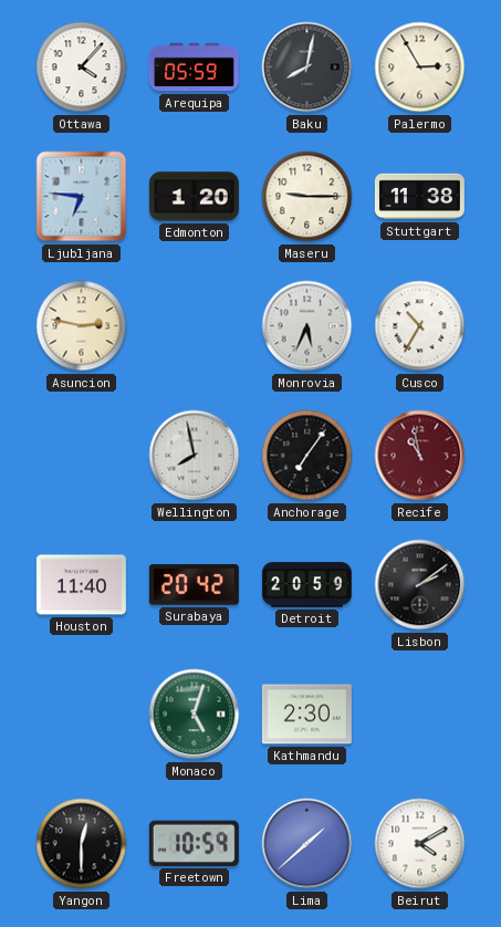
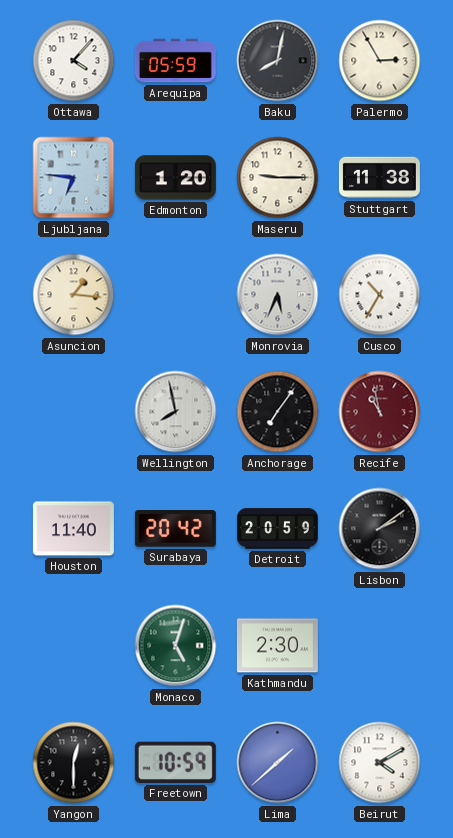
Asuncion: 2:47 -> 1:16
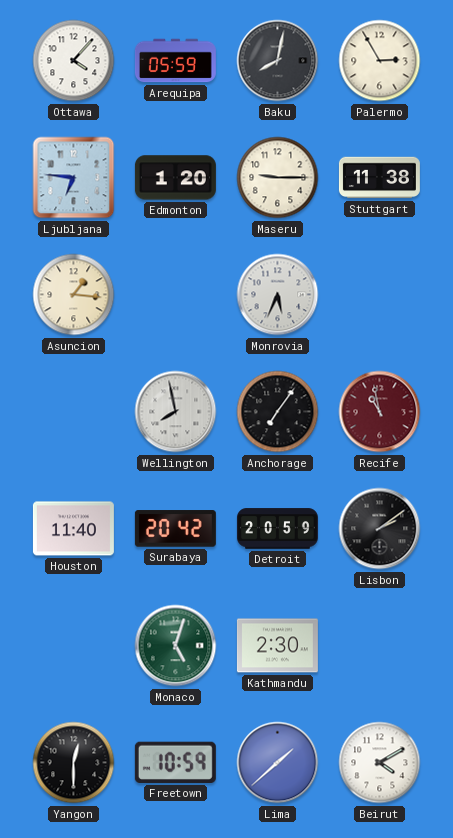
Cusco: 10:35 -> none
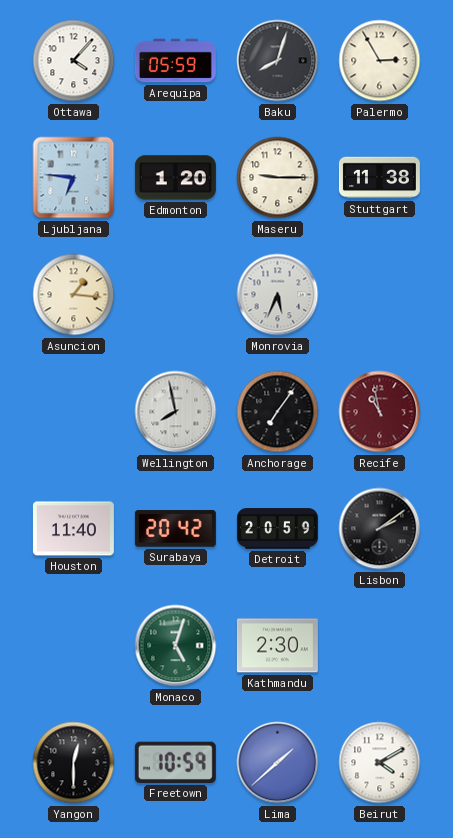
Baku: 8:02 -> 8:03
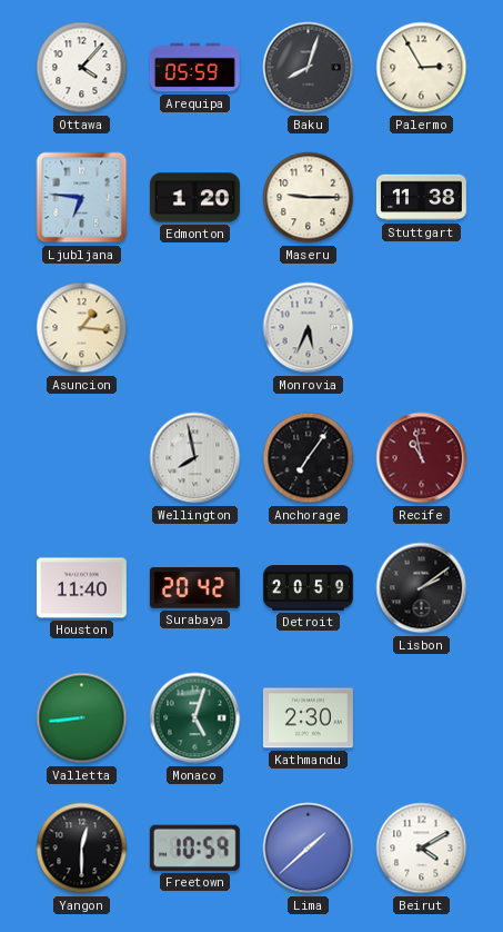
Valletta: none -> 8:44
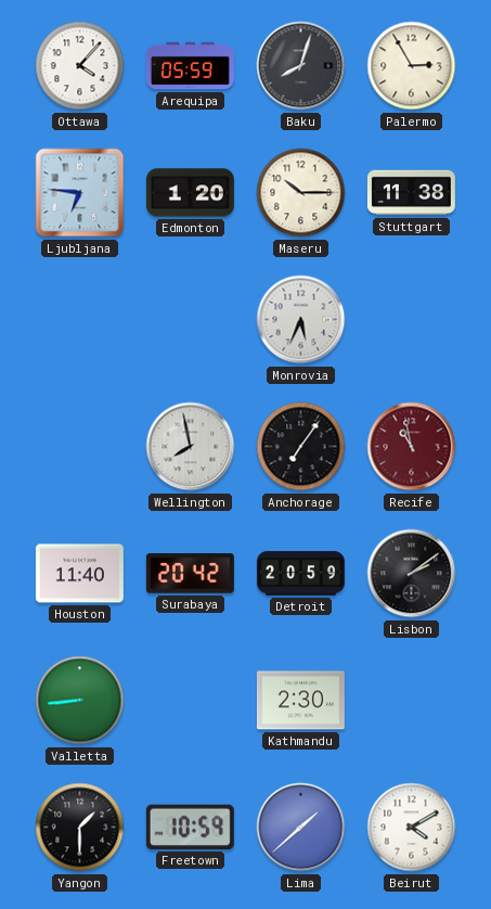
Maseru: 9:15 -> 10:15
Asuncion: 1:16 -> none
Monaco: 5:03 -> none
Yangon: 12:30 -> 1:30
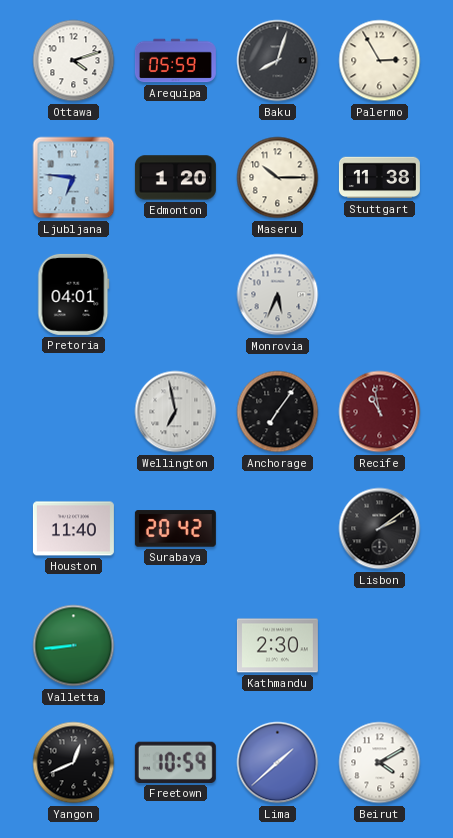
Ottawa: 4:07 -> 4:12
Pretoria: none -> 04:01
Wellington: 7:58 -> 6:58
Detroit: 20:59 -> none
Yangon: 1:30 -> 12:41
